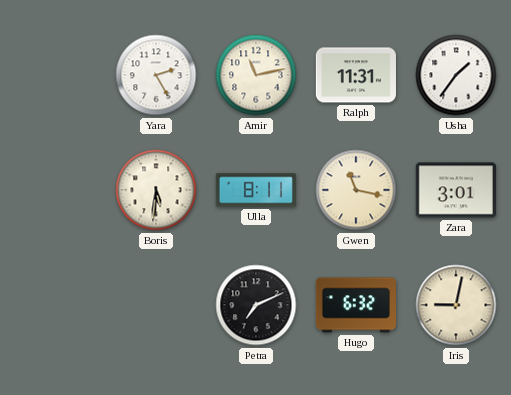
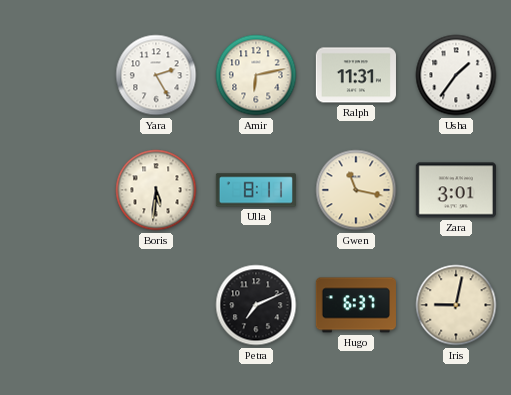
Amir: 11:13 -> 6:13
Hugo: 6:32 -> 6:37
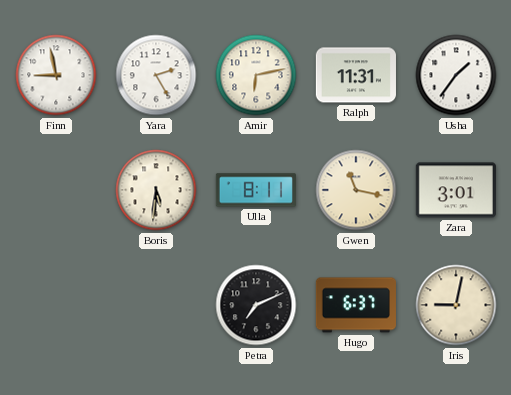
Finn: none -> 8:58
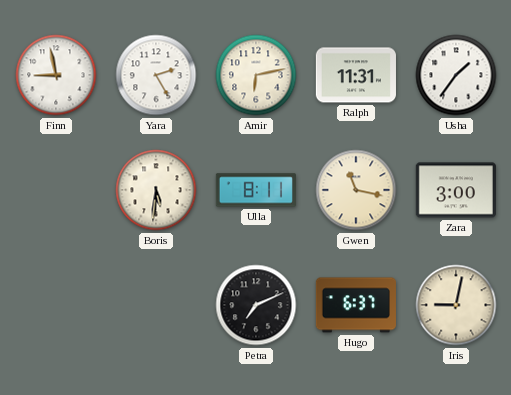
Zara: 3:01 -> 3:00
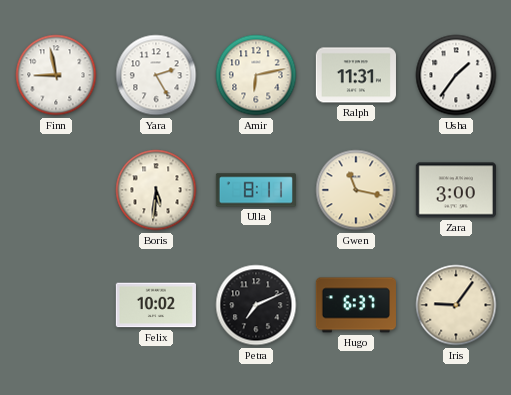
Felix: none -> 10:02
Iris: 9:02 -> 9:06
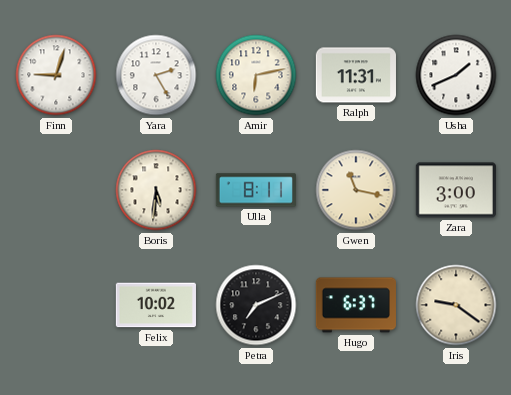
Finn: 8:58 -> 9:03
Usha: 1:36 -> 1:41
Iris: 9:06 -> 9:21
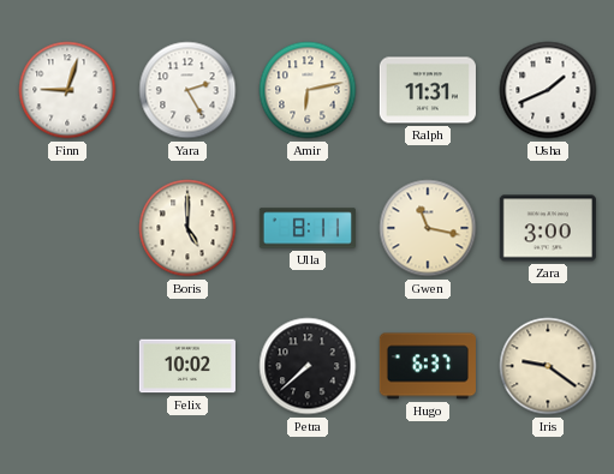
Boris: 5:31 -> 5:00
Petra: 7:11 -> 7:38
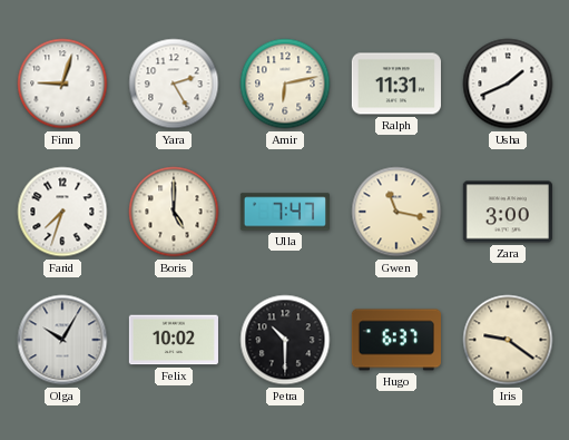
Farid: none -> 7:33
Ulla: 8:11 -> 7:47
Olga: none -> 10:05
Petra: 7:38 -> 10:30
